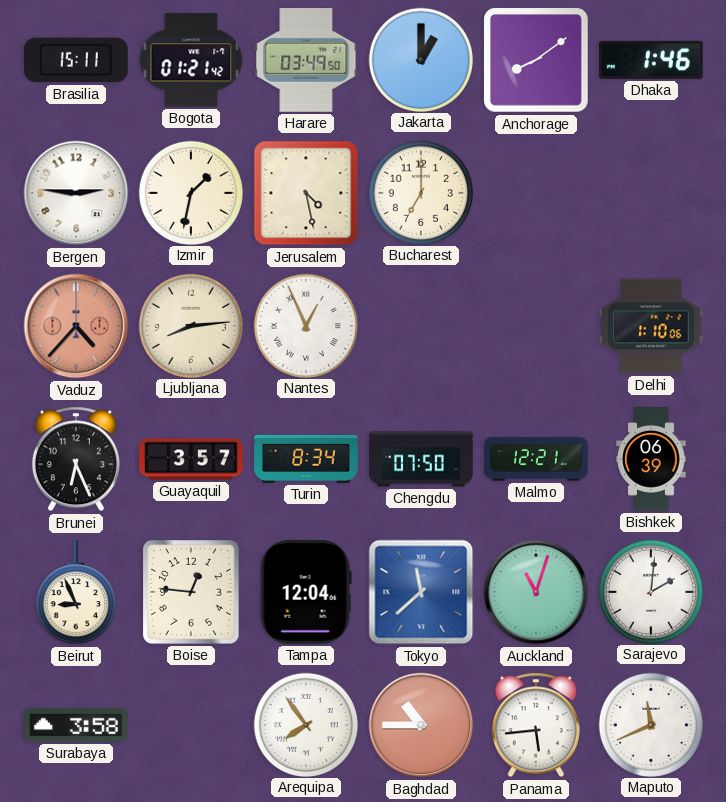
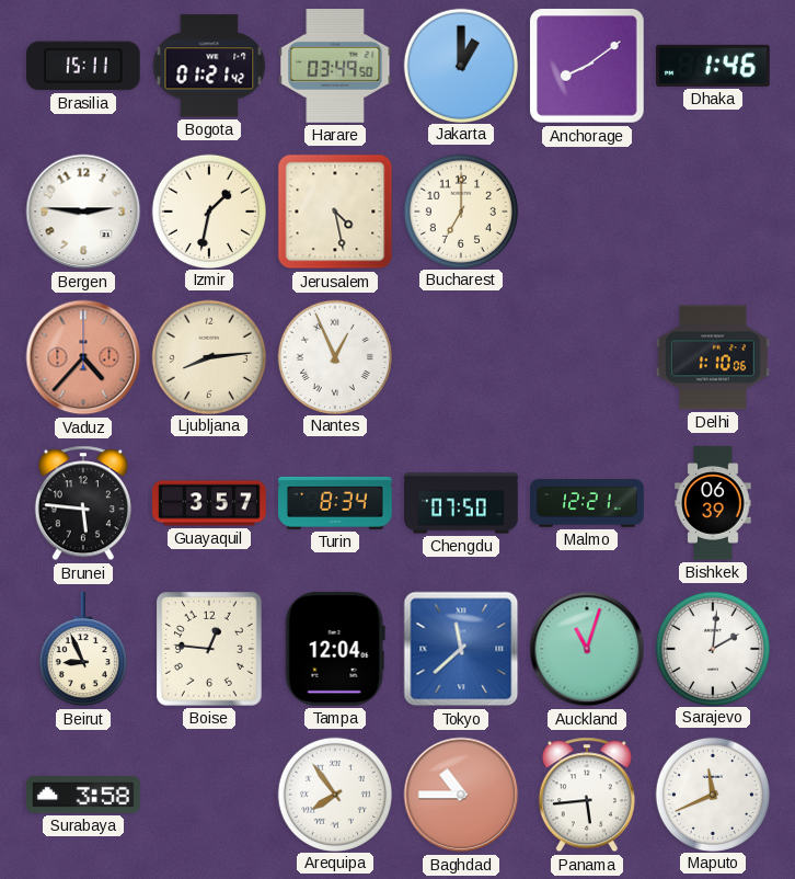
Brunei: 6:26 -> 5:46
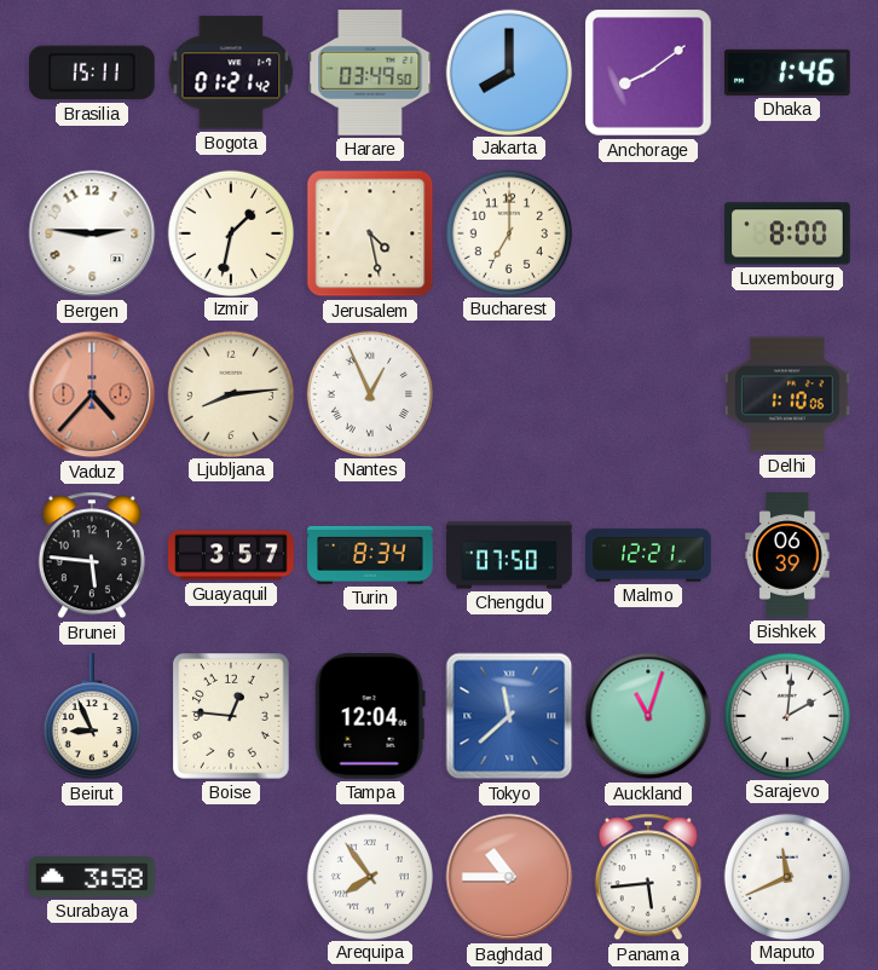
Jakarta: 1:00 -> 8:00
Luxembourg: none -> 8:00
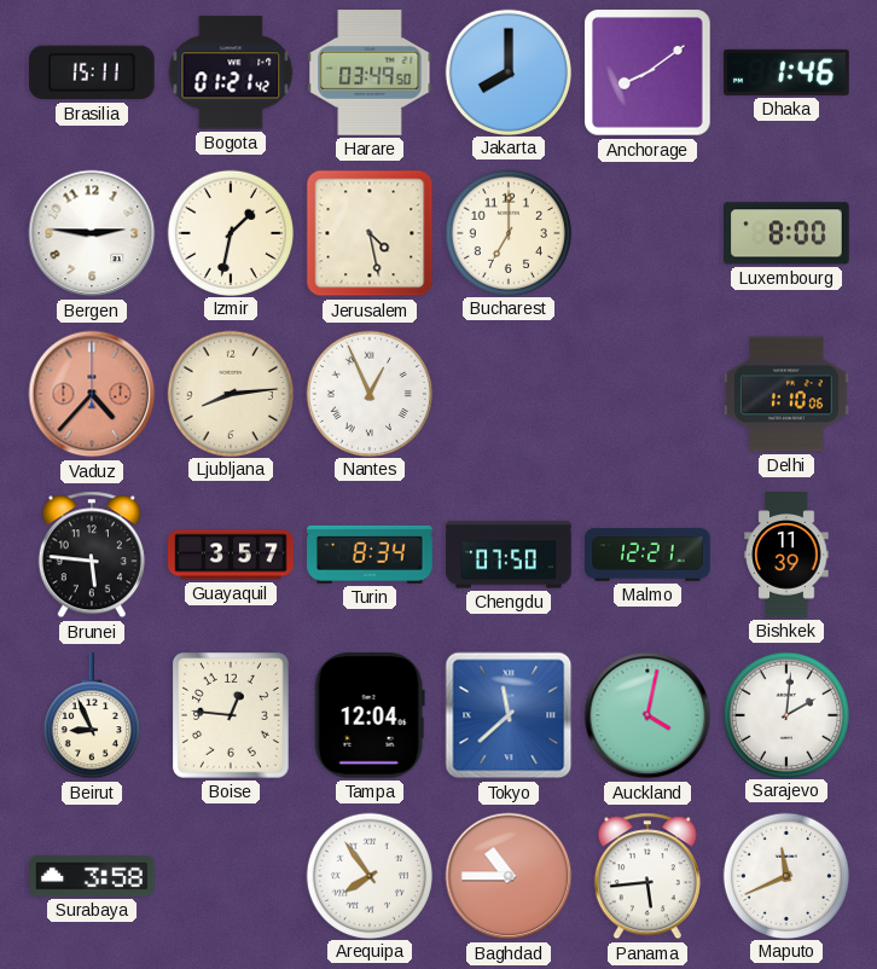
Bishkek: 06:39 -> 11:39
Auckland: 11:03 -> 4:02
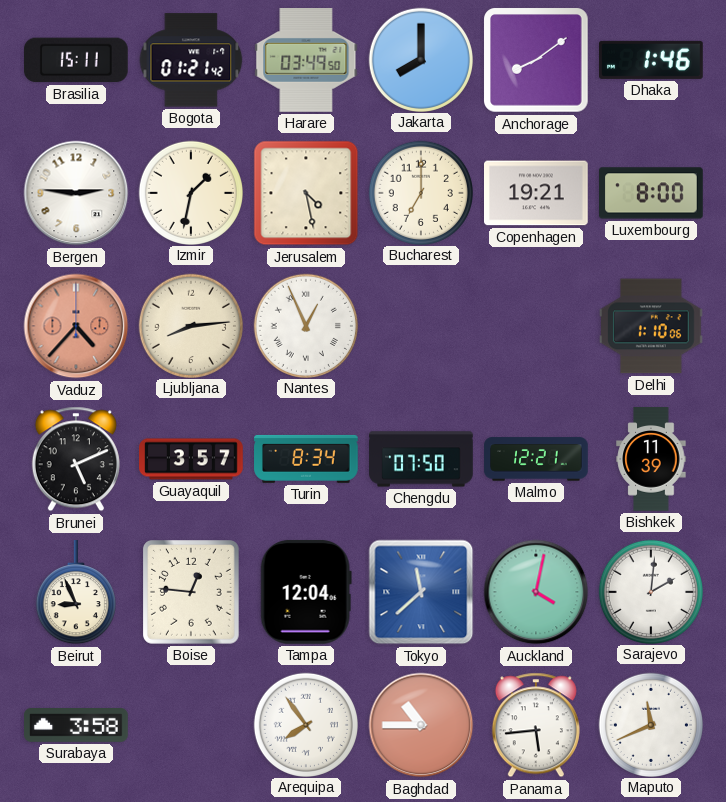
Copenhagen: none -> 19:21
Brunei: 5:46 -> 5:11
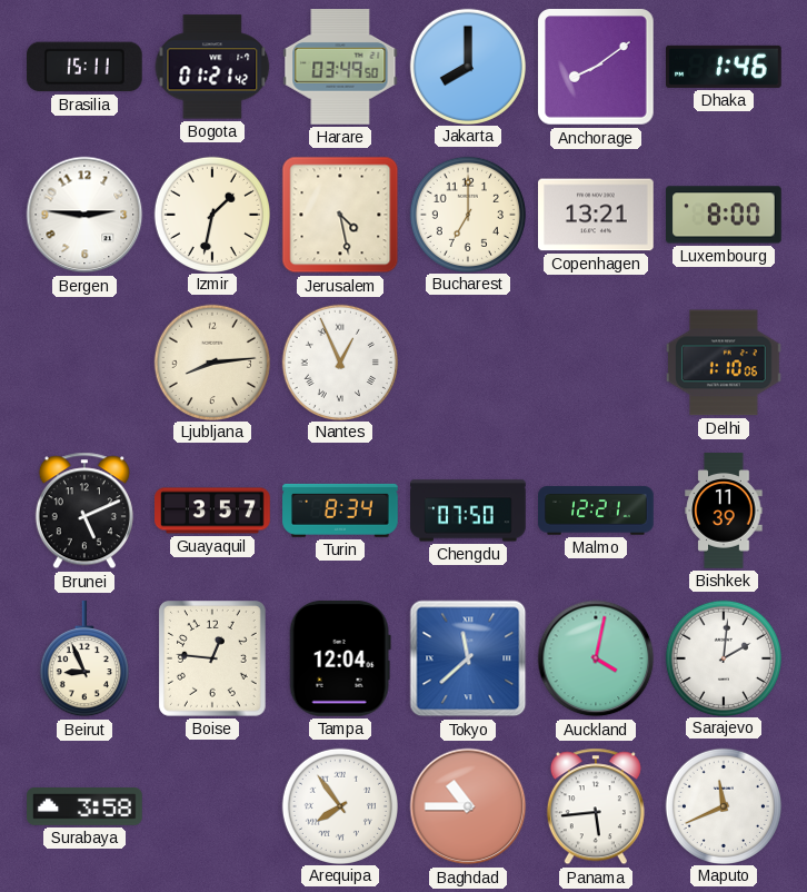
Copenhagen: 19:21 -> 13:21
Vaduz: 4:37 -> none
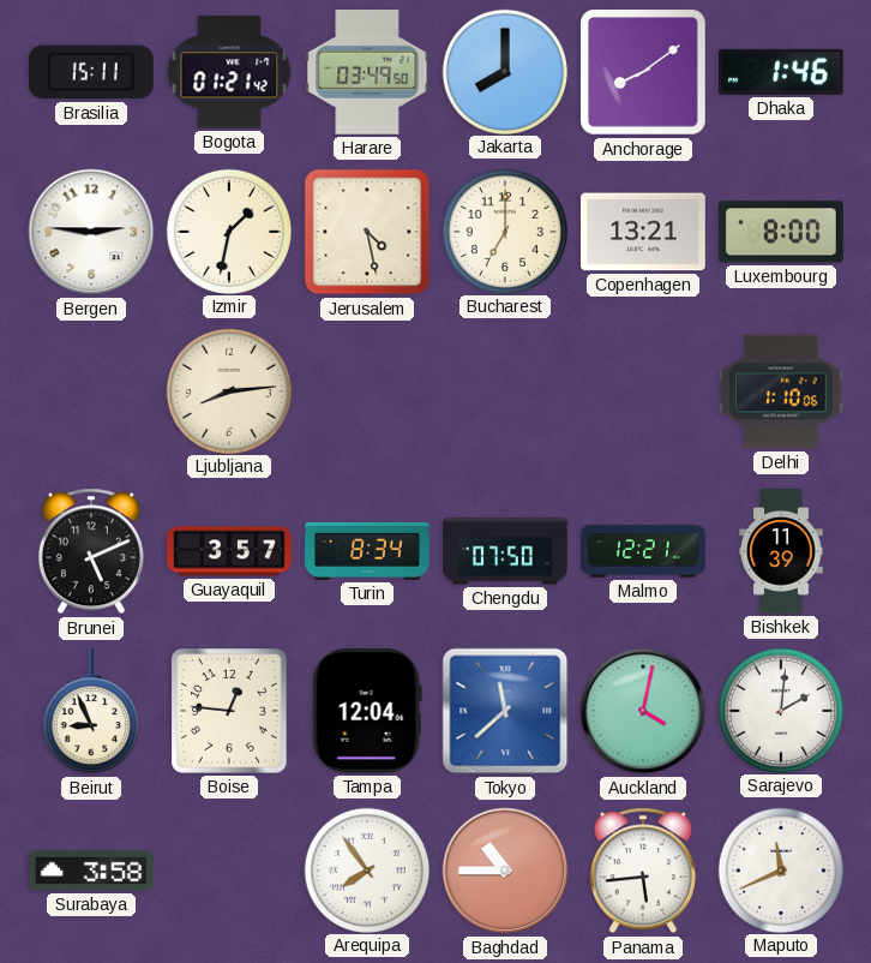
Nantes: 12:56 -> none
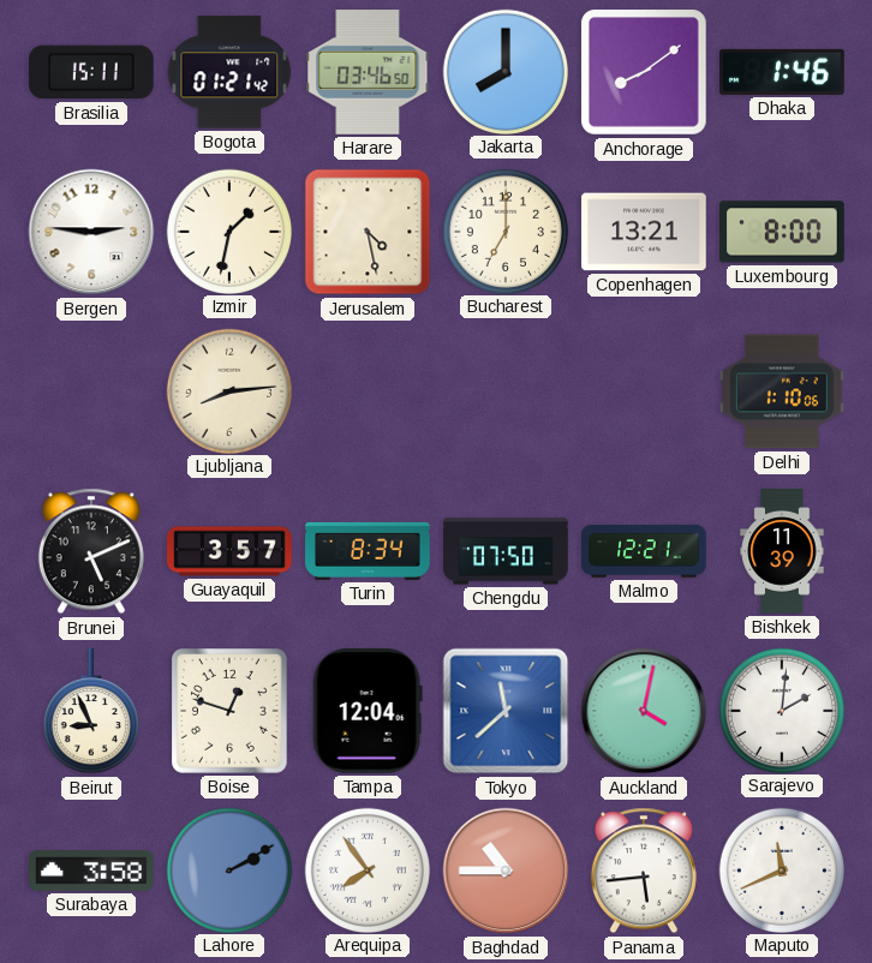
Harare: 03:49 -> 03:46
Boise: 12:46 -> 12:48
Lahore: none -> 2:10
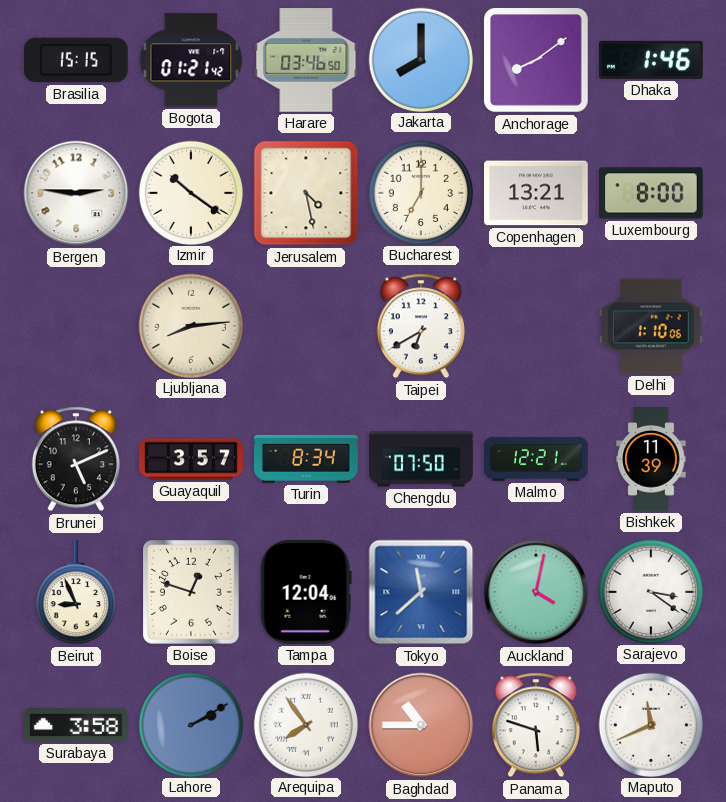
Brasilia: 15:11 -> 15:15
Izmir: 1:32 -> 10:21
Taipei: none -> 6:40
Sarajevo: 2:01 -> 3:21
Panama: 5:44 -> 5:48
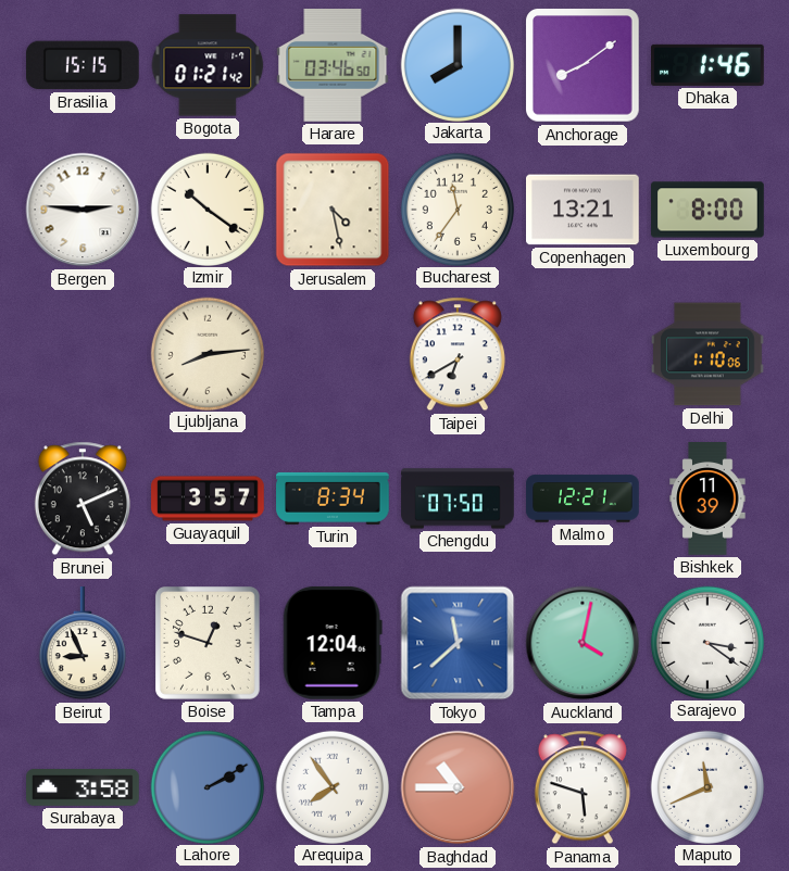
Bucharest: 7:00 -> 11:36
